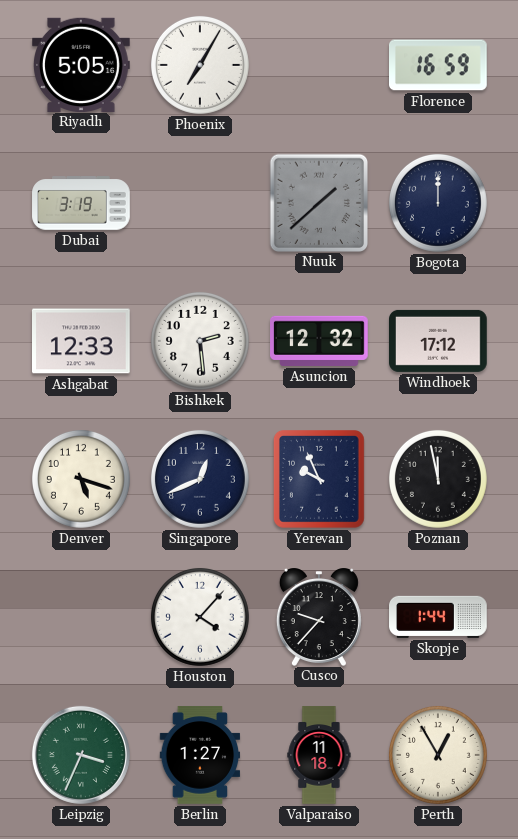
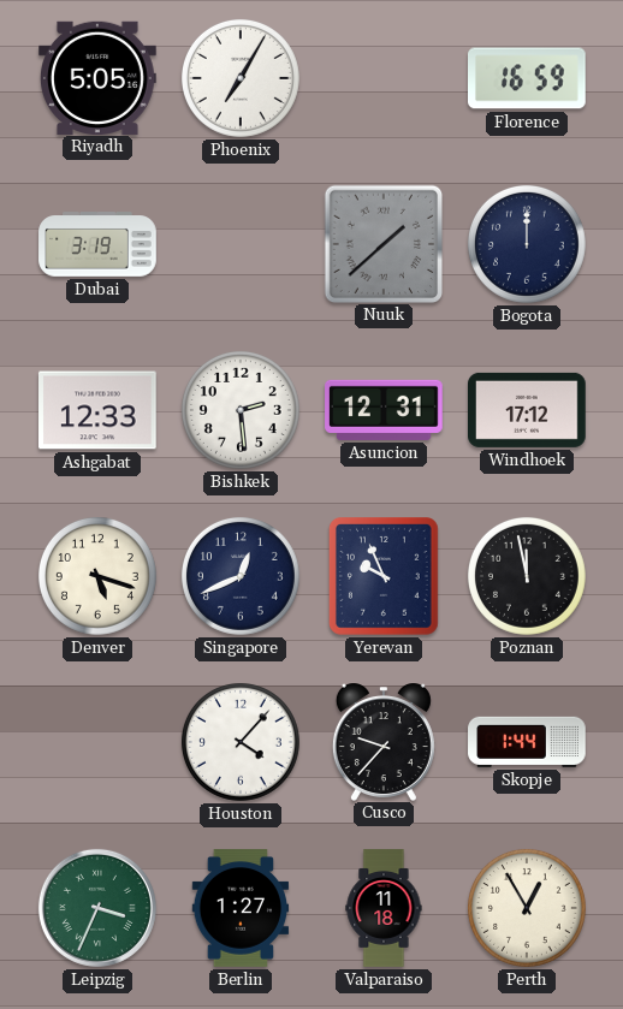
Asuncion: 12:32 -> 12:31
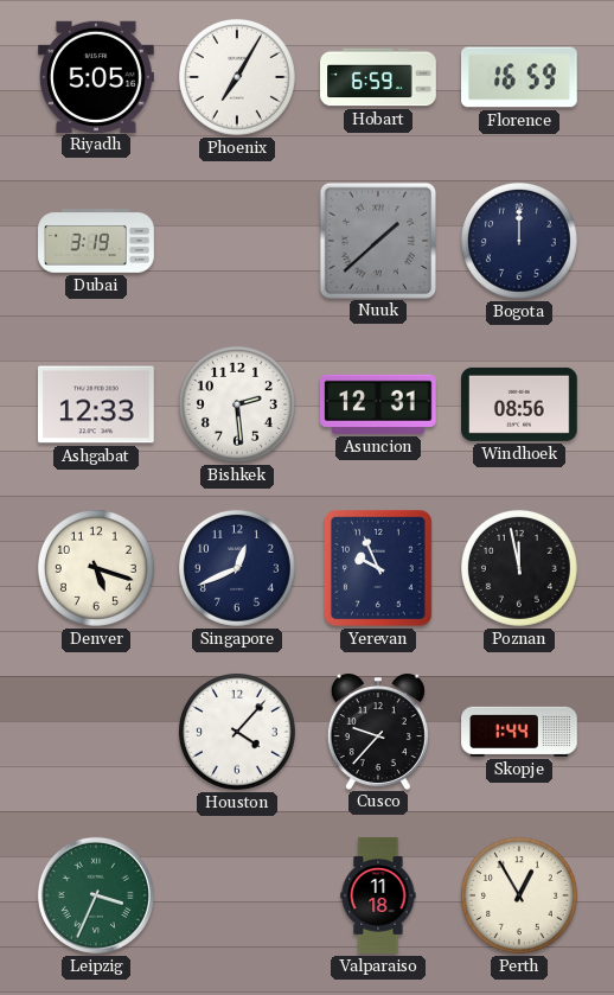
Hobart: none -> 6:59
Windhoek: 17:12 -> 08:56
Berlin: 1:27 -> none
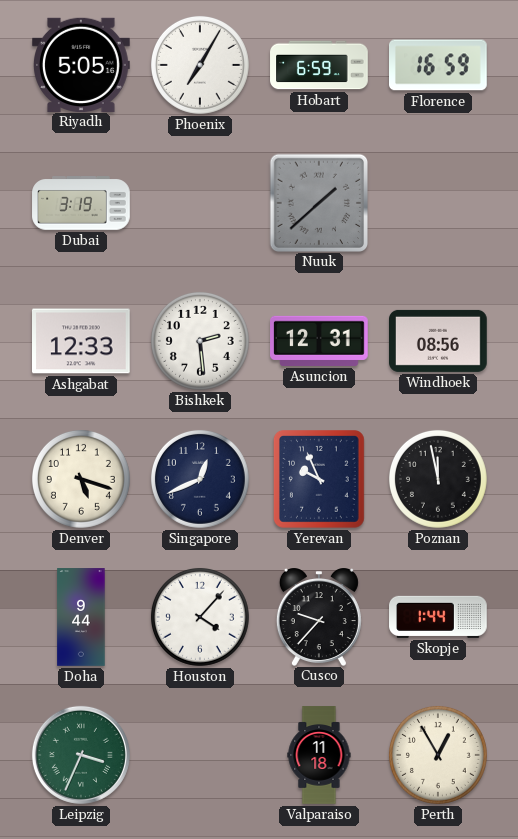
Bogota: 12:00 -> none
Doha: none -> 9:44
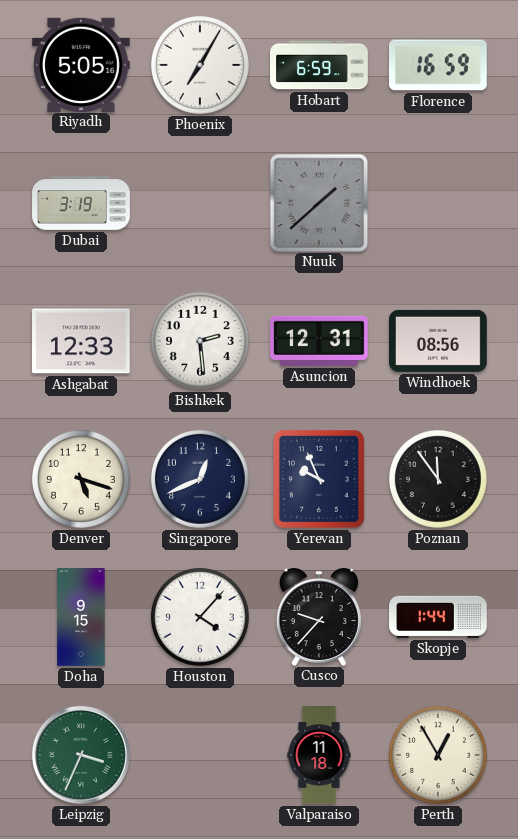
Poznan: 11:58 -> 11:54
Doha: 9:44 -> 9:15
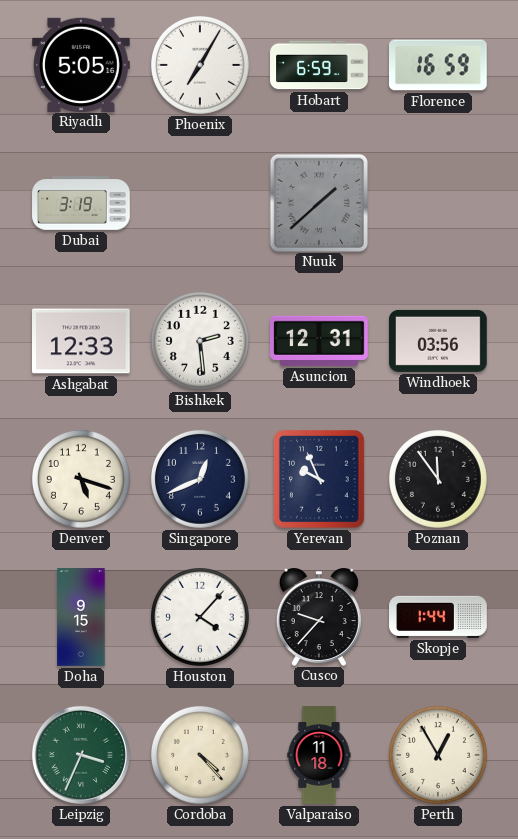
Windhoek: 08:56 -> 03:56
Cordoba: none -> 4:23
